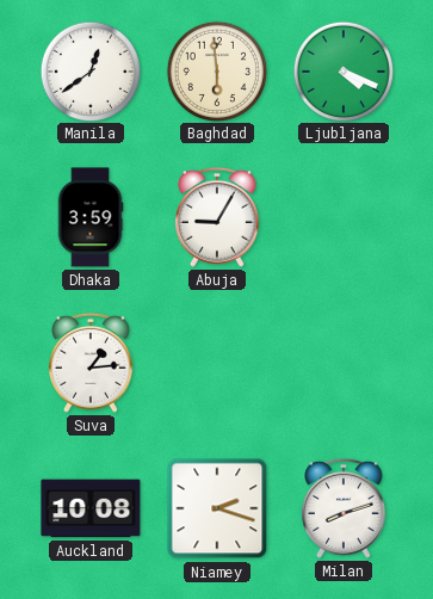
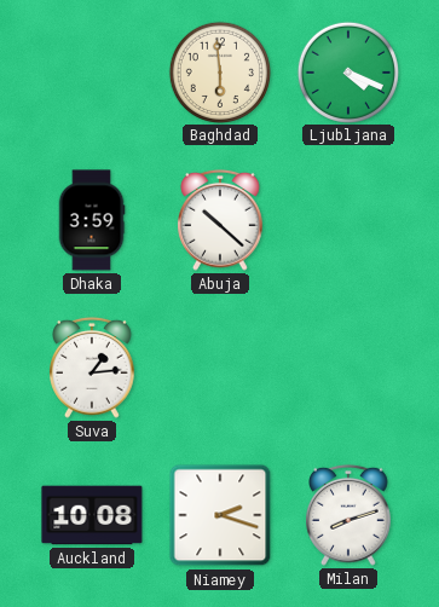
Manila: 12:39 -> none
Abuja: 9:05 -> 10:22
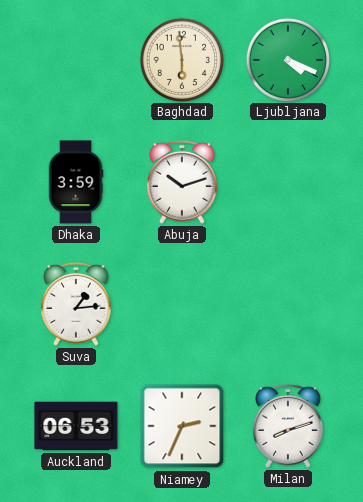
Abuja: 10:22 -> 10:12
Auckland: 10:08 -> 06:53
Niamey: 2:18 -> 2:34
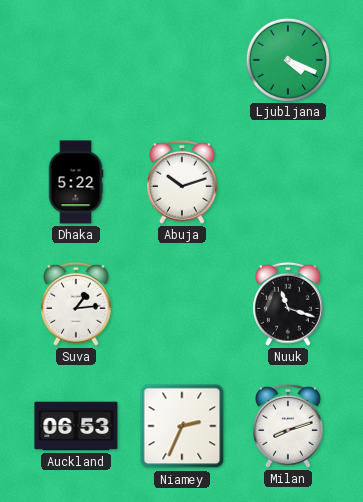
Baghdad: 5:59 -> none
Dhaka: 3:59 -> 5:22
Nuuk: none -> 11:18
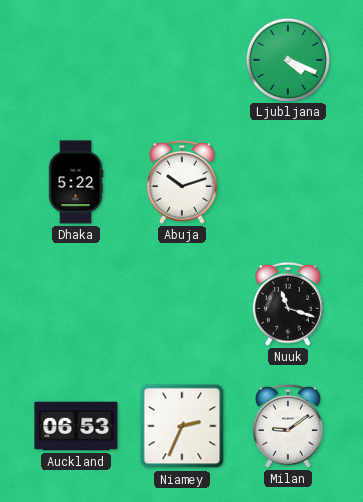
Suva: 1:14 -> none
Milan: 8:12 -> 9:09
